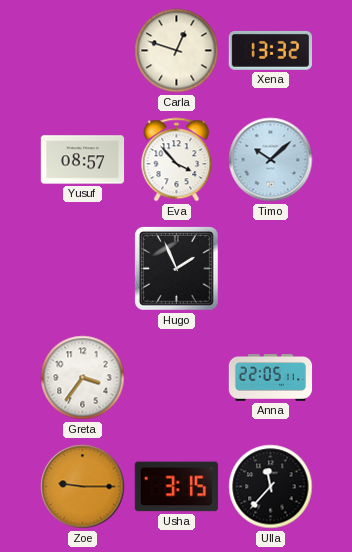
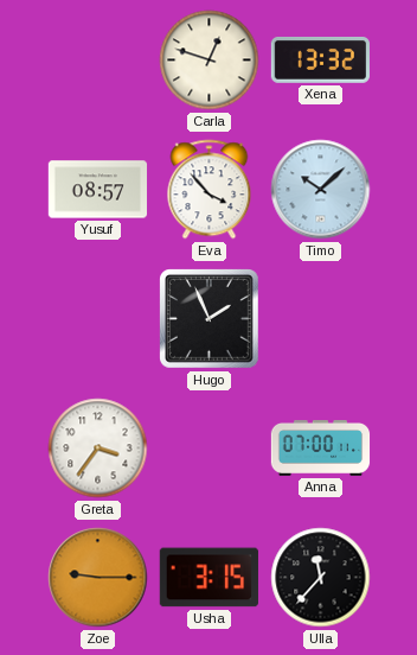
Anna: 22:05 -> 07:00
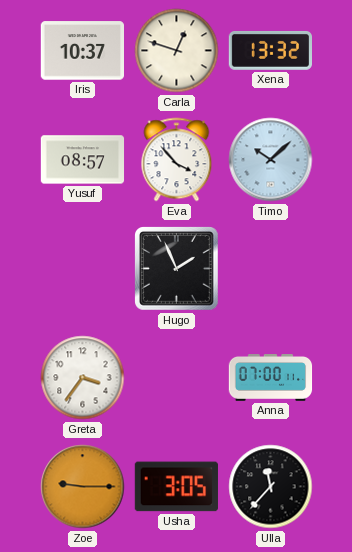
Iris: none -> 10:37
Usha: 3:15 -> 3:05
